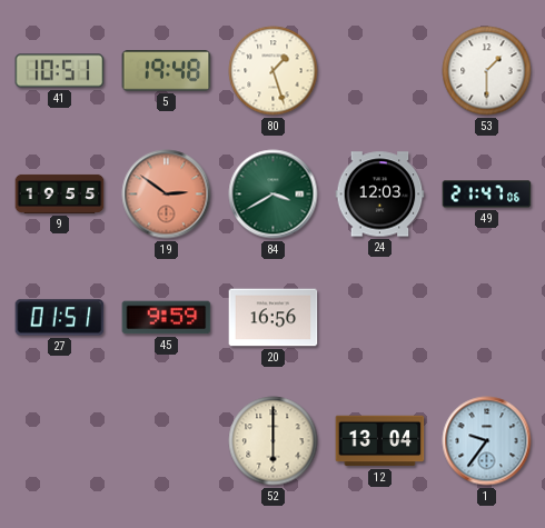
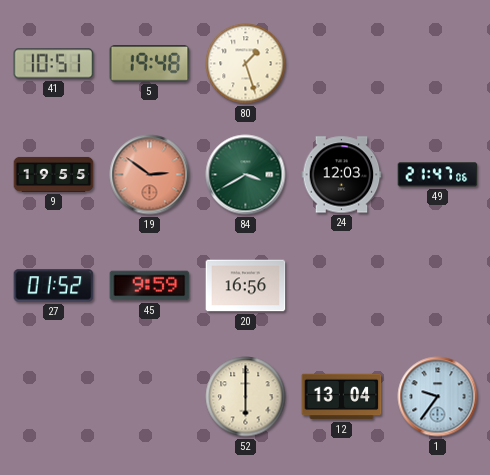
53: 1:30 -> none
27: 01:51 -> 01:52
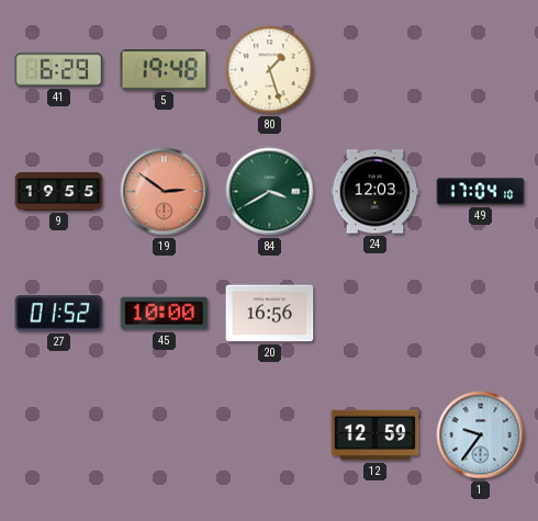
41: 10:51 -> 6:29
49: 21:47 -> 17:04
45: 9:59 -> 10:00
52: 6:00 -> none
12: 13:04 -> 12:59
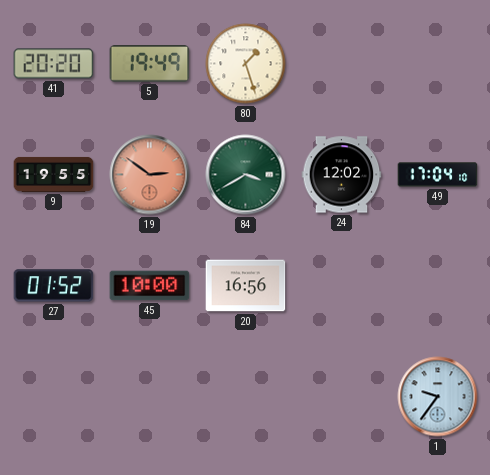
41: 6:29 -> 20:20
5: 19:48 -> 19:49
24: 12:03 -> 12:02
12: 12:59 -> none
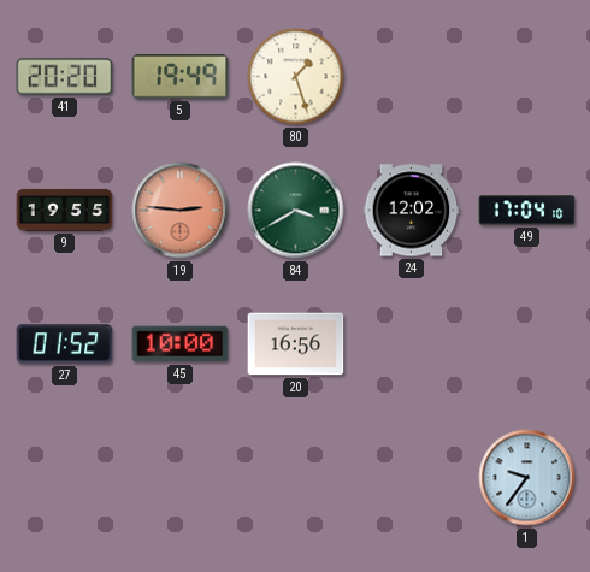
19: 2:51 -> 2:46
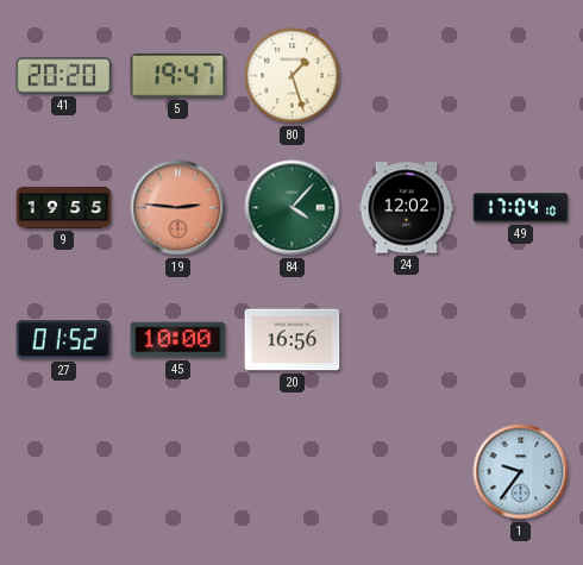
5: 19:49 -> 19:47
84: 3:40 -> 4:07
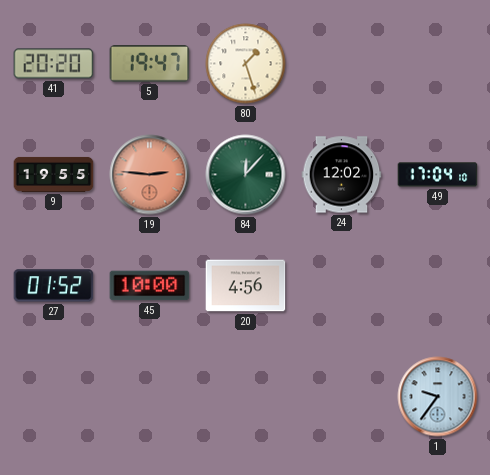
84: 4:07 -> 12:07
20: 16:56 -> 4:56
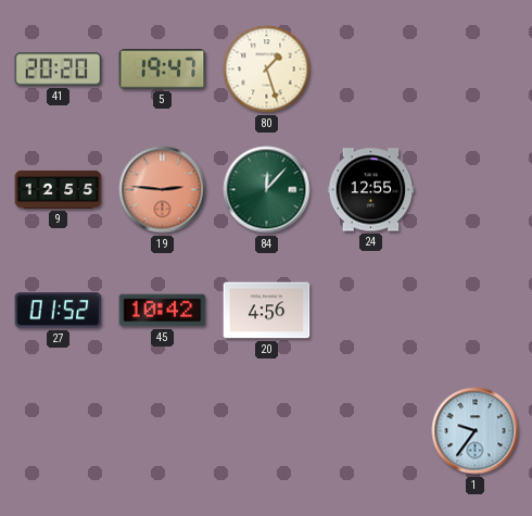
9: 19:55 -> 12:55
24: 12:02 -> 12:55
49: 17:04 -> none
45: 10:00 -> 10:42
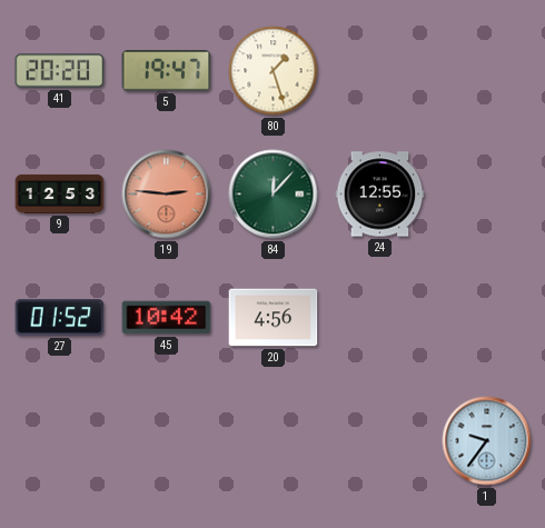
9: 12:55 -> 12:53
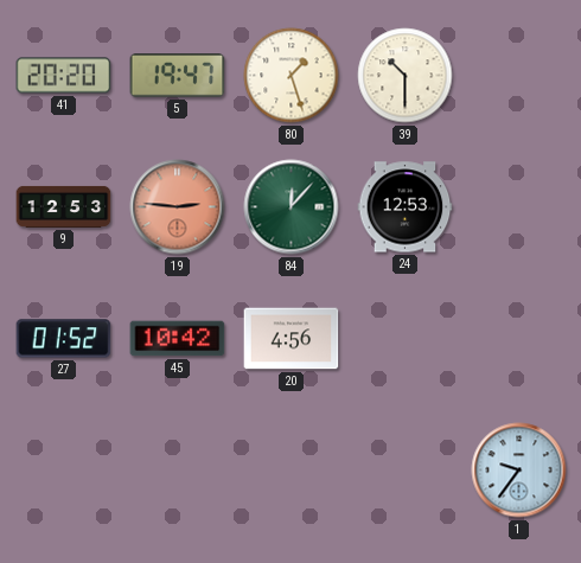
39: none -> 10:30
24: 12:55 -> 12:53
